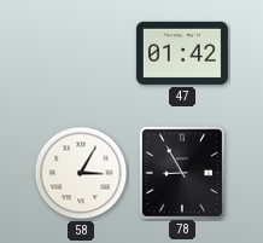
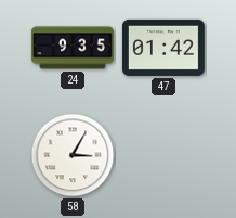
24: none -> 9:35
78: 8:55 -> none
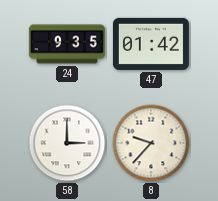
58: 3:05 -> 3:00
8: none -> 9:37
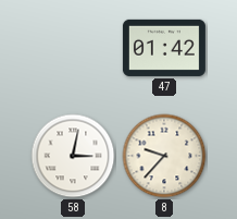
24: 9:35 -> none
58: 3:00 -> 3:02
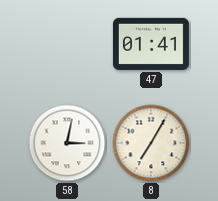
47: 01:42 -> 01:41
8: 9:37 -> 7:05
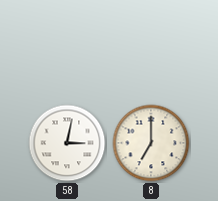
47: 01:41 -> none
8: 7:05 -> 7:00
